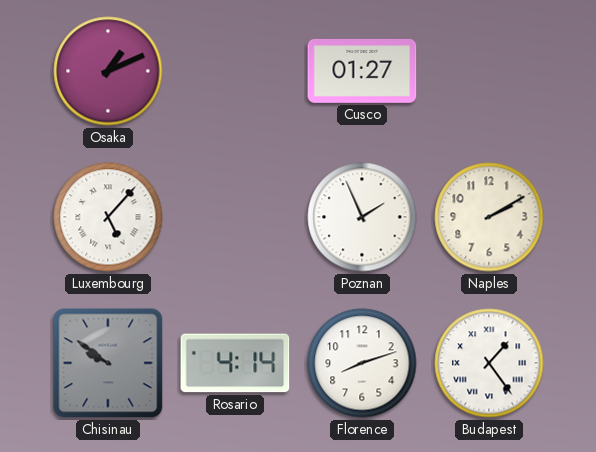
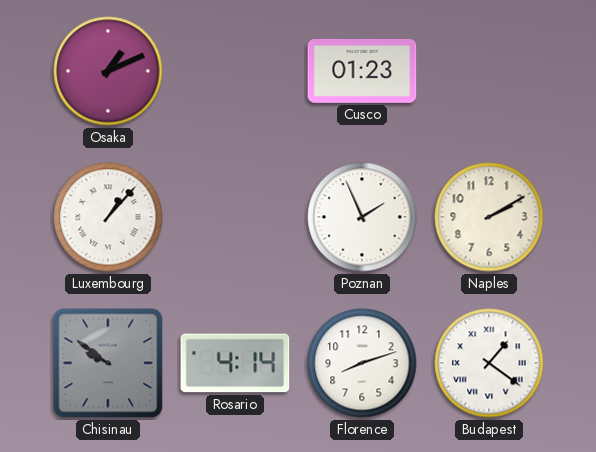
Cusco: 01:27 -> 01:23
Luxembourg: 5:07 -> 1:07
Budapest: 1:24 -> 1:21
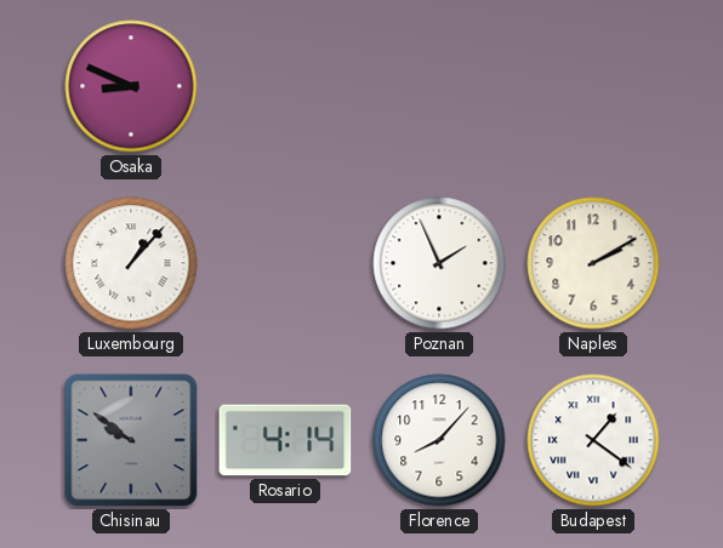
Osaka: 1:11 -> 8:49
Cusco: 01:23 -> none
Florence: 8:12 -> 8:07
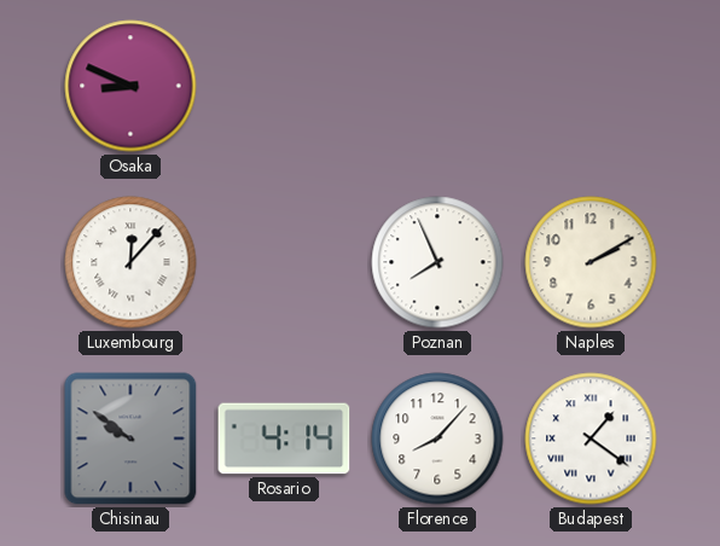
Luxembourg: 1:07 -> 12:07
Poznan: 1:56 -> 7:56
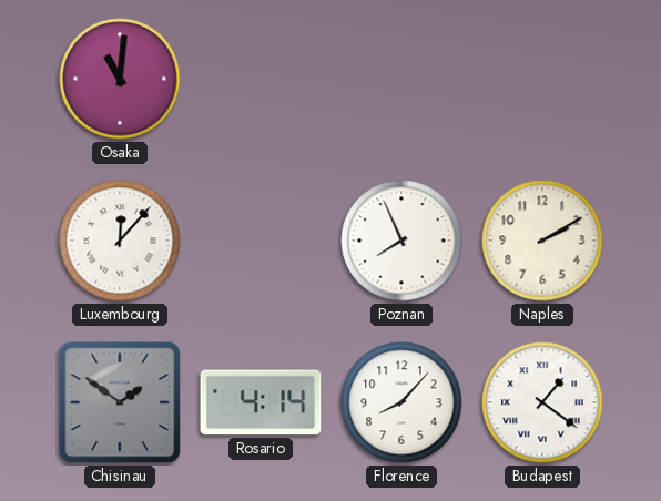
Osaka: 8:49 -> 11:01
Chisinau: 9:51 -> 1:51
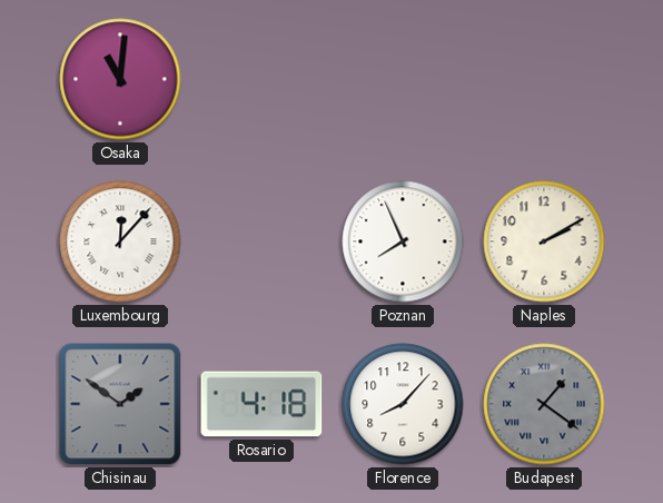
Rosario: 4:14 -> 4:18
Budapest dial: white -> grey
